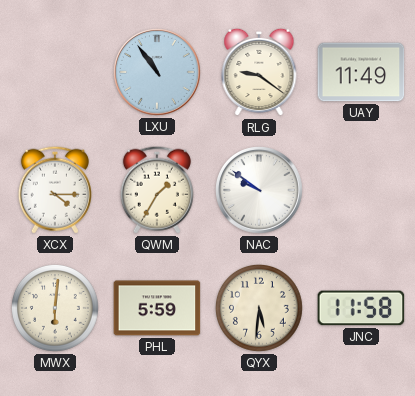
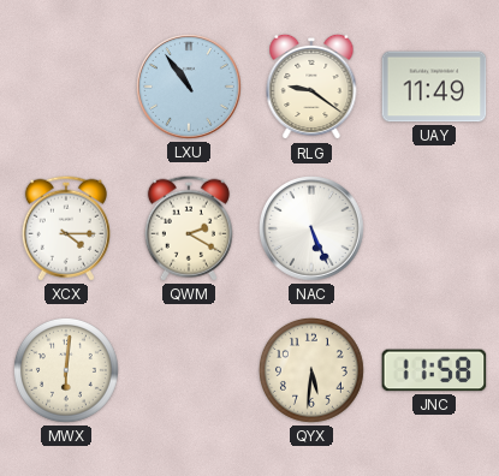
QWM: 1:35 -> 2:20
NAC: 9:51 -> 5:26
PHL: 5:59 -> none
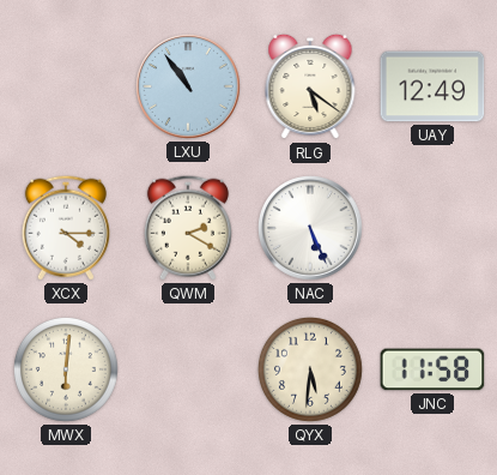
RLG: 9:21 -> 5:21
UAY: 11:49 -> 12:49
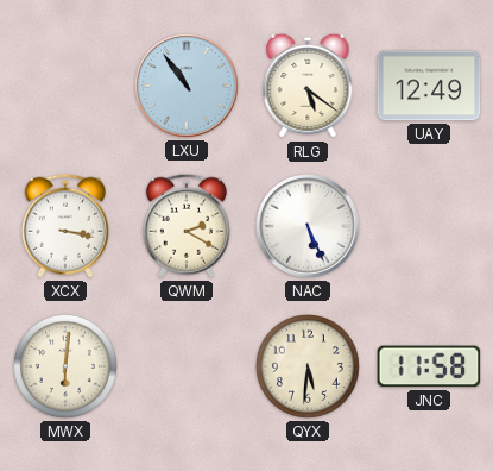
XCX: 4:15 -> 3:17
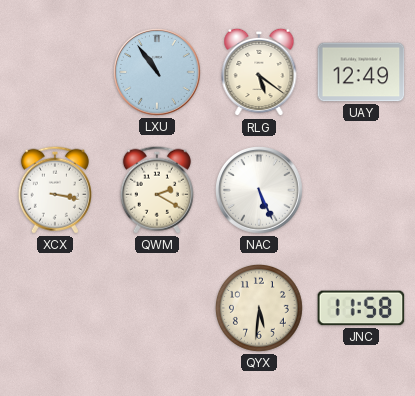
MWX: 6:01 -> none
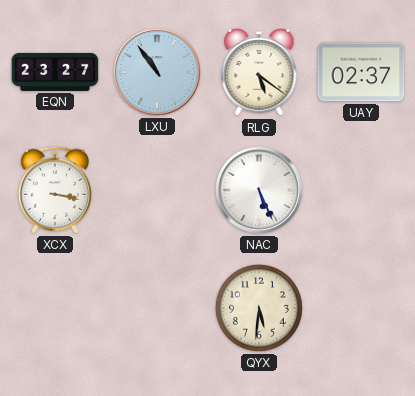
EQN: none -> 23:27
UAY: 12:49 -> 02:37
QWM: 2:20 -> none
JNC: 11:58 -> none
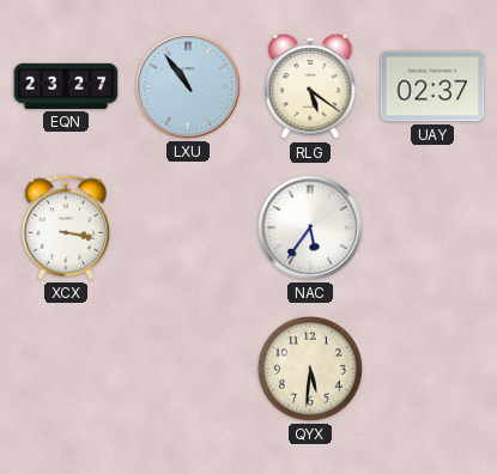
NAC: 5:26 -> 5:36
